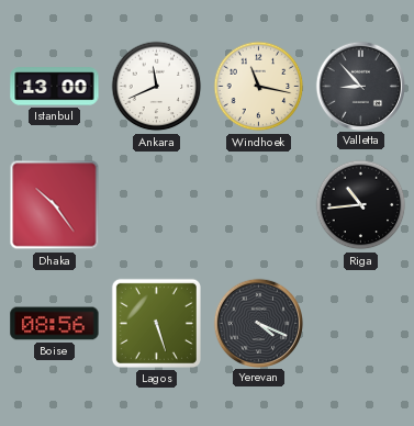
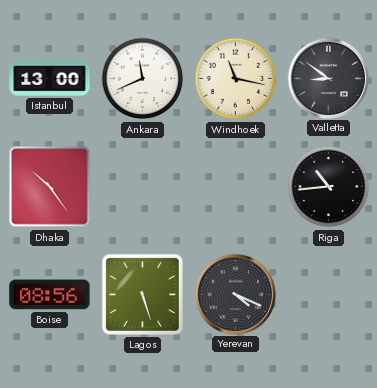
Valletta: 8:53 -> 8:51
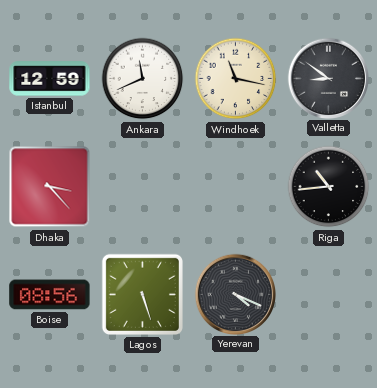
Istanbul: 13:00 -> 12:59
Dhaka: 10:24 -> 3:23
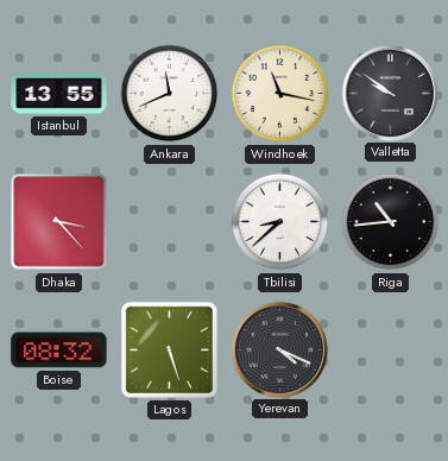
Istanbul: 12:59 -> 13:55
Valletta: 8:51 -> 9:51
Tbilisi: none -> 8:38
Boise: 08:56 -> 08:32
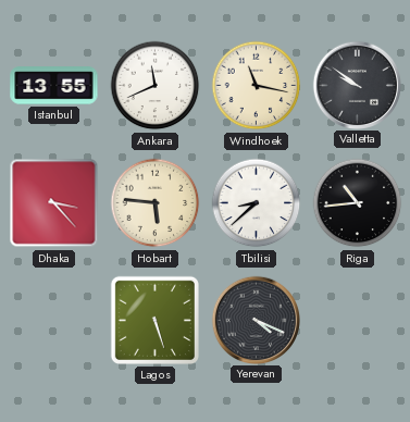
Hobart: none -> 5:46
Boise: 08:32 -> none
